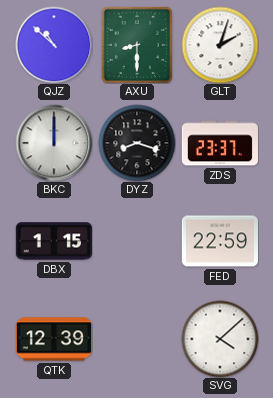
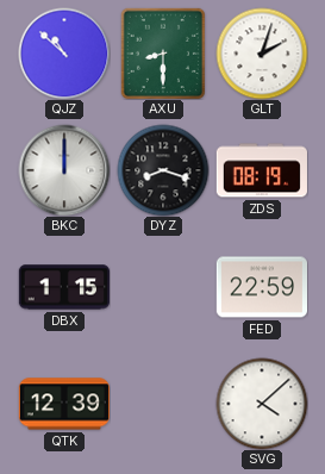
ZDS: 23:37 -> 08:19
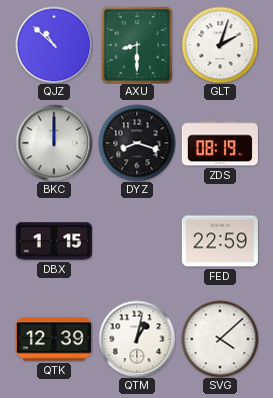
QTM: none -> 1:02
